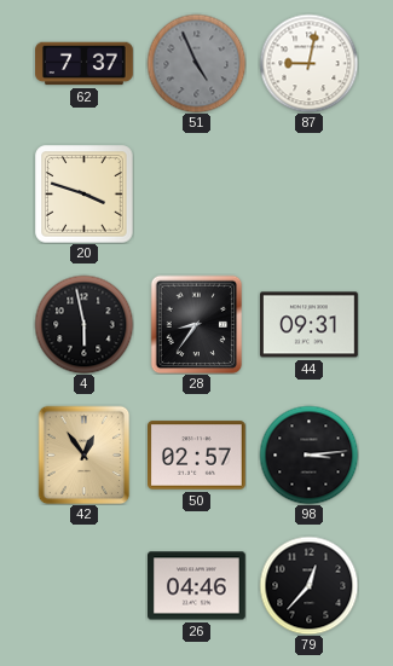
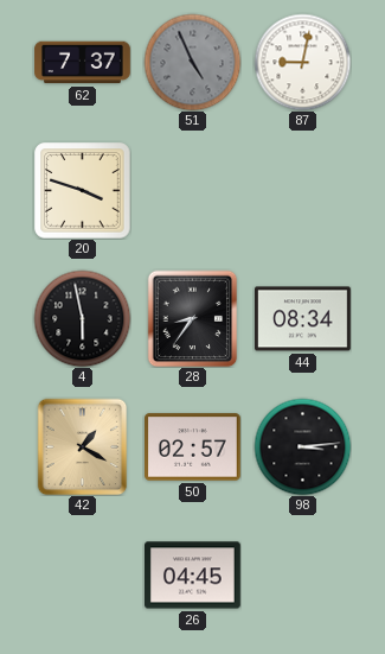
44: 09:31 -> 08:34
42: 12:54 -> 1:20
26: 04:46 -> 04:45
79: 12:37 -> none
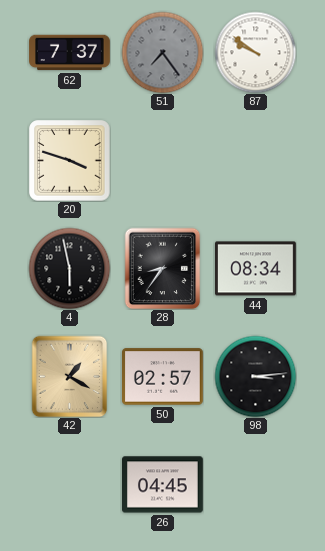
51: 4:56 -> 7:24
87: 9:02 -> 9:51
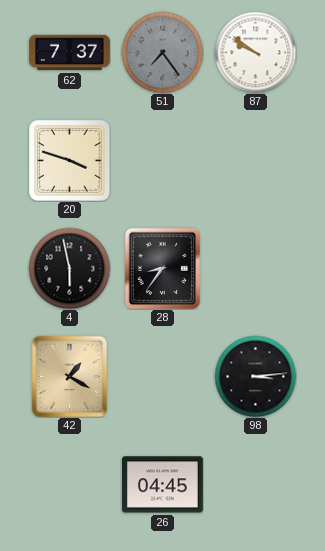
44: 08:34 -> none
50: 02:57 -> none
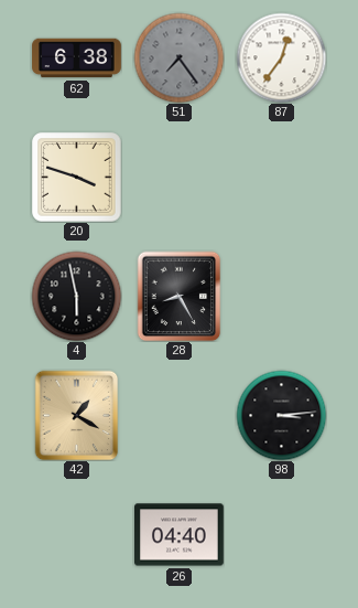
62: 7:37 -> 6:38
87: 9:51 -> 12:36
28: 8:36 -> 8:25
26: 04:45 -> 04:40
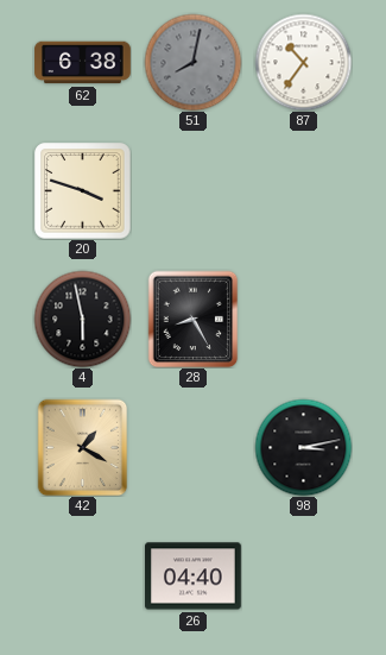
51: 7:24 -> 8:02
87: 12:36 -> 10:36
98: 3:14 -> 3:13
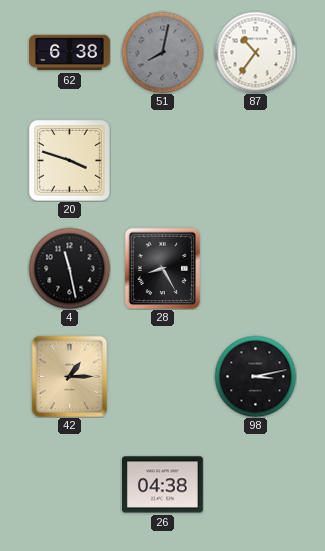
4: 5:58 -> 11:28
42: 1:20 -> 1:15
26: 04:40 -> 04:38
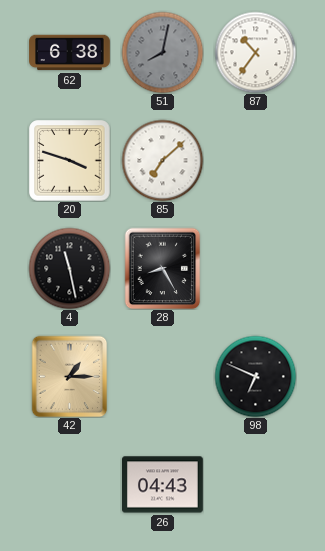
85: none -> 7:08
98: 3:13 -> 6:49
26: 04:38 -> 04:43
